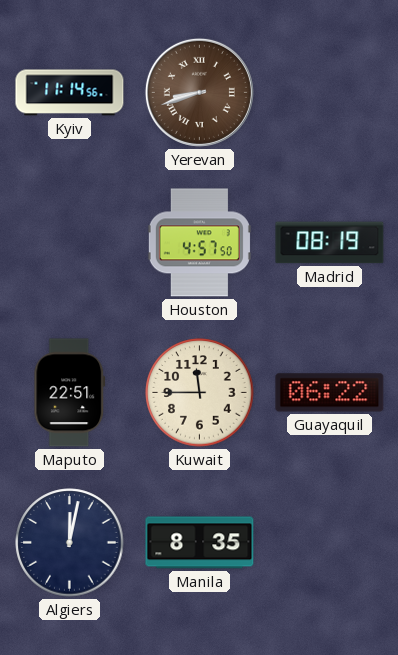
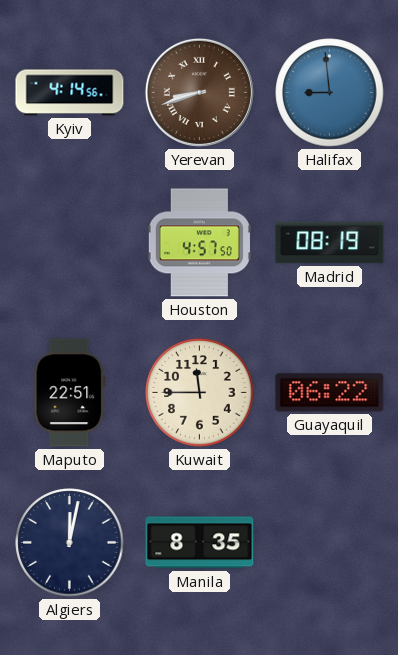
Kyiv: 11:14 -> 4:14
Halifax: none -> 8:59
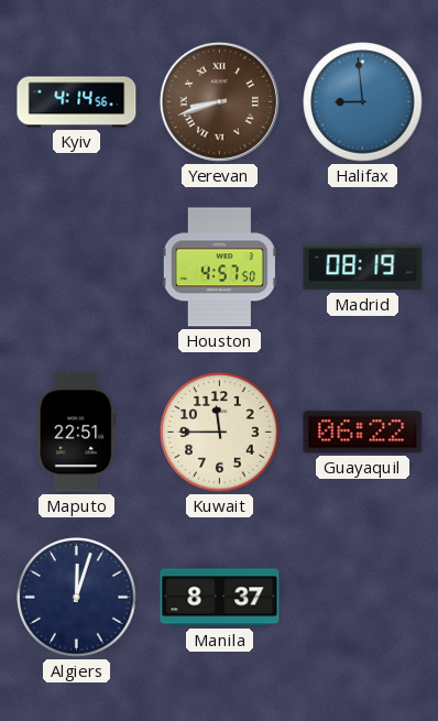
Algiers: 12:02 -> 12:03
Manila: 8:35 -> 8:37
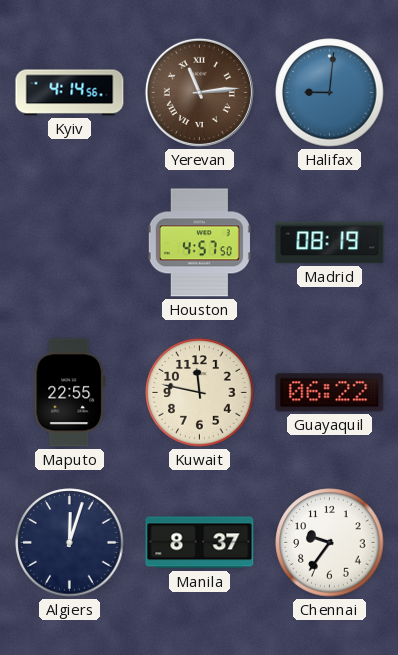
Yerevan: 8:42 -> 11:14
Halifax: 8:59 -> 9:01
Maputo: 22:51 -> 22:55
Kuwait: 11:45 -> 11:47
Chennai: none -> 9:36
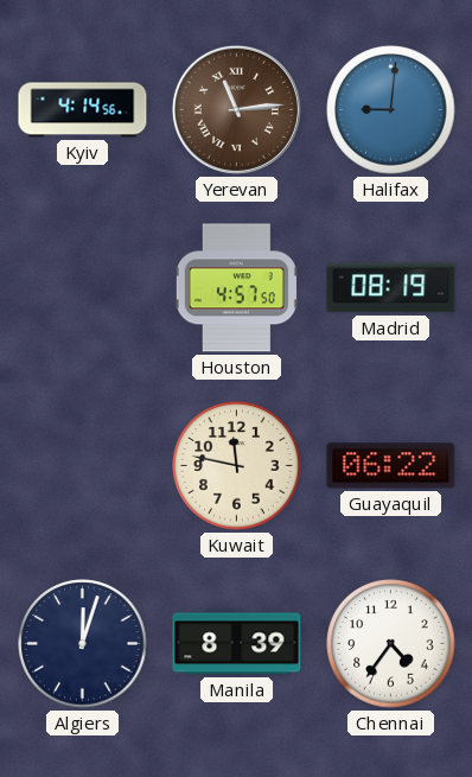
Maputo: 22:55 -> none
Manila: 8:37 -> 8:39
Chennai: 9:36 -> 4:36
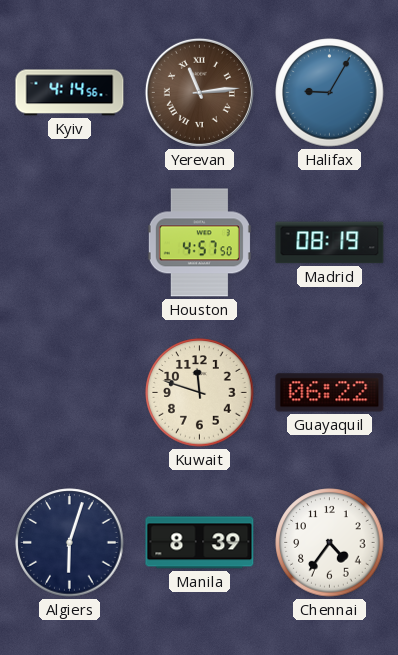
Halifax: 9:01 -> 9:05
Kuwait: 11:47 -> 11:48
Algiers: 12:03 -> 6:03
